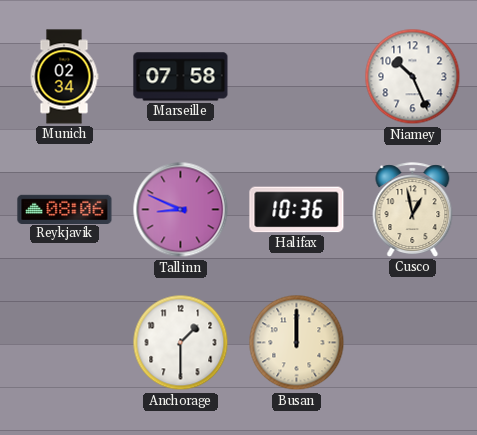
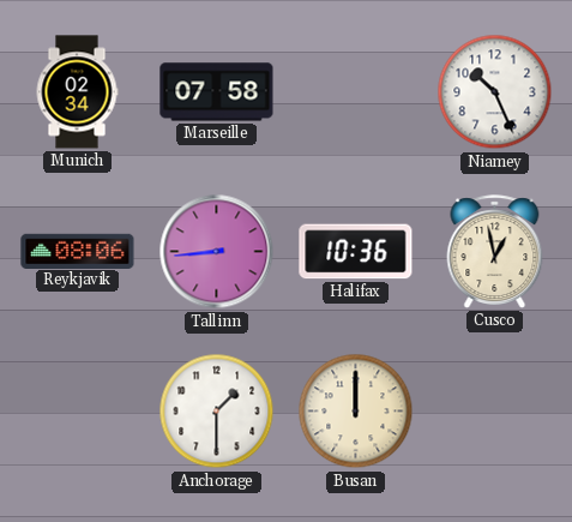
Tallinn: 8:49 -> 8:44
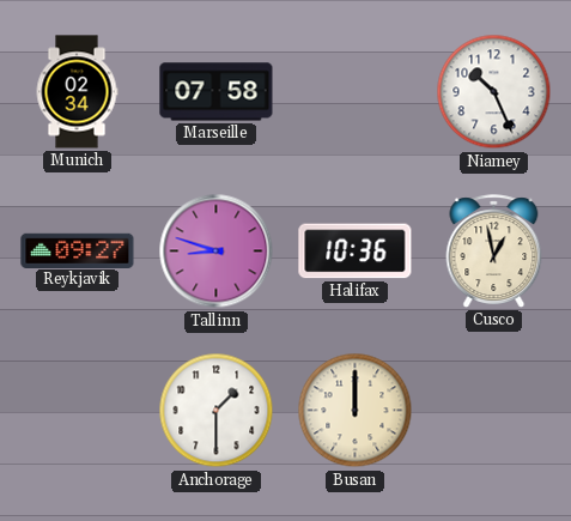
Reykjavik: 08:06 -> 09:27
Tallinn: 8:44 -> 8:48
